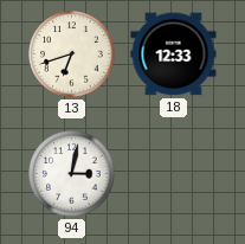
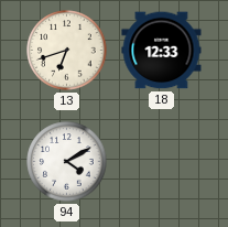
94: 3:02 -> 4:10
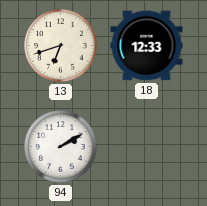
94: 4:10 -> 2:10
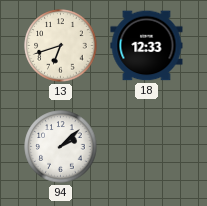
94: 2:10 -> 2:08
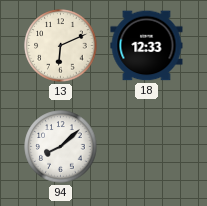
13: 6:42 -> 6:11
94: 2:08 -> 8:08
